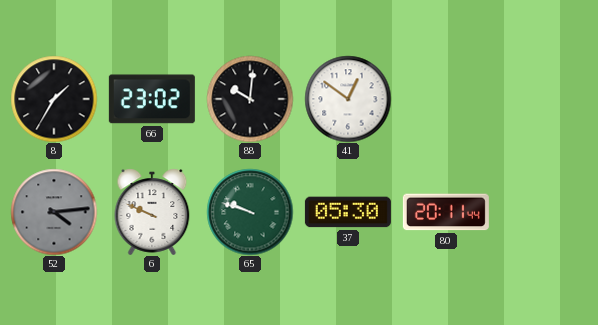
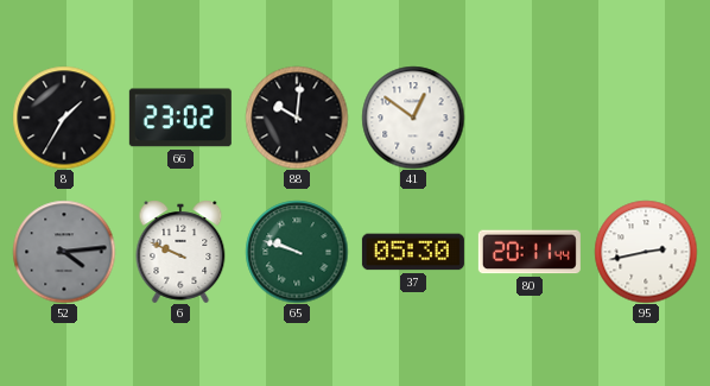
95: none -> 2:43
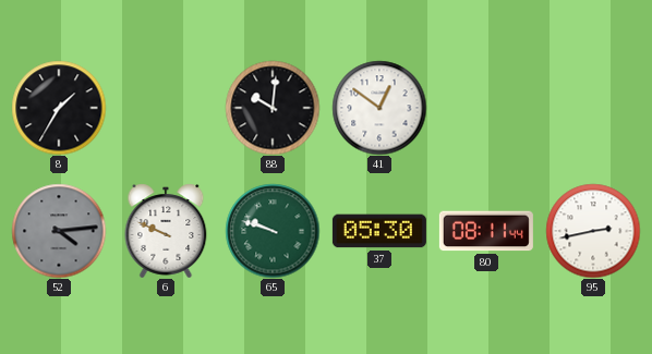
66: 23:02 -> none
80: 20:11 -> 08:11
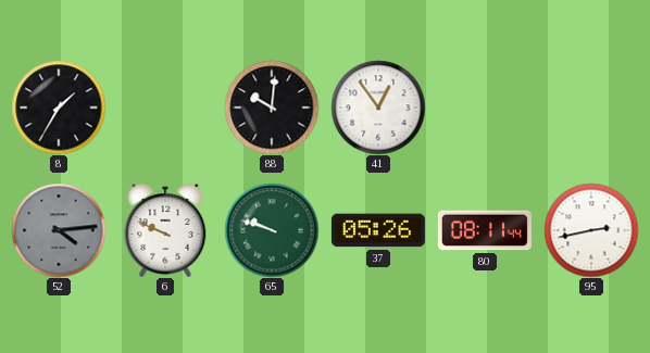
41: 12:51 -> 12:54
37: 05:30 -> 05:26
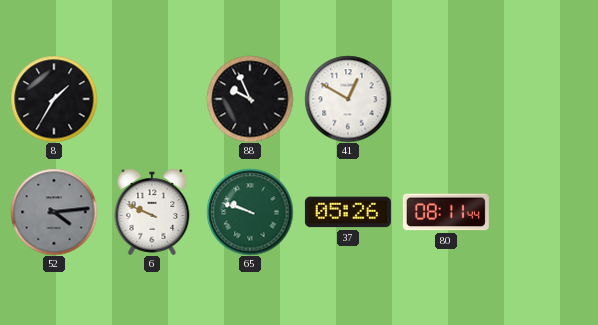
88: 10:01 -> 9:56
41: 12:54 -> 12:50
95: 2:43 -> none
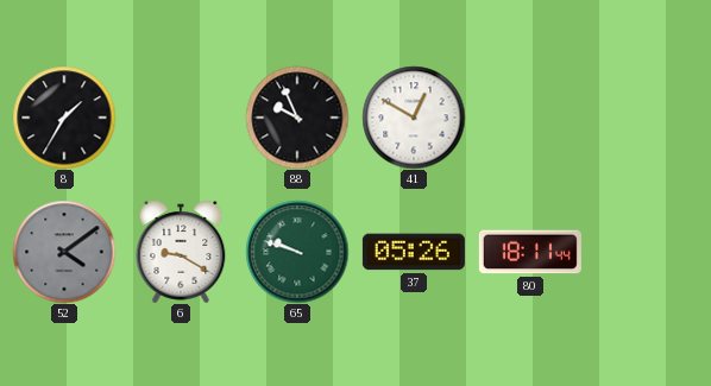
52: 4:14 -> 4:09
6: 9:49 -> 9:20
80: 08:11 -> 18:11
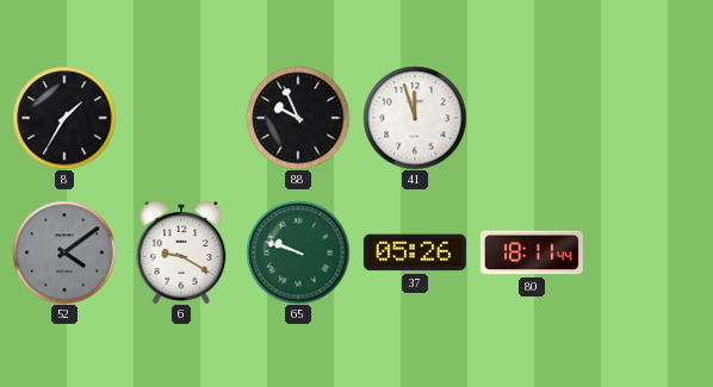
41: 12:50 -> 11:57
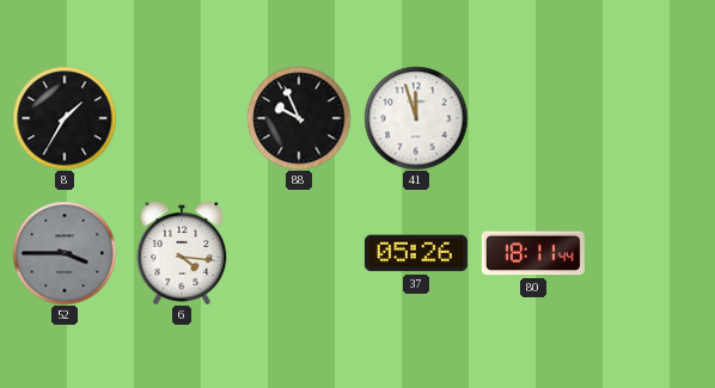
52: 4:09 -> 3:45
6: 9:20 -> 4:16
65: 9:48 -> none
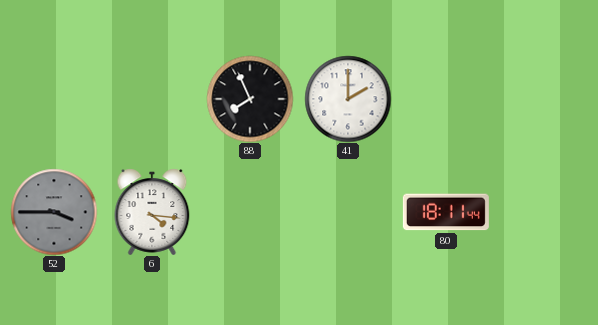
8: 1:35 -> none
88: 9:56 -> 7:56
41: 11:57 -> 2:00
37: 05:26 -> none
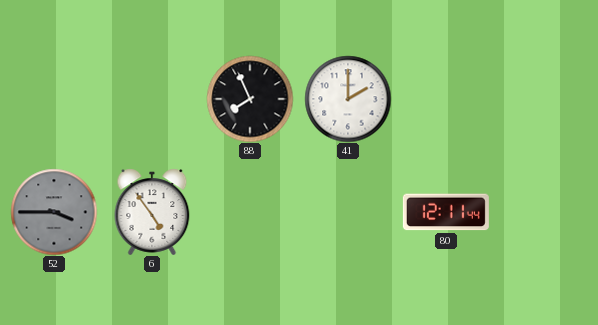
6: 4:16 -> 4:54
80: 18:11 -> 12:11
